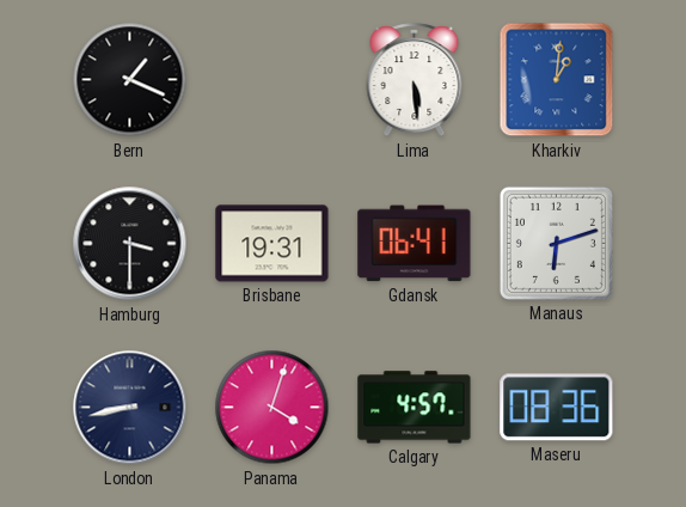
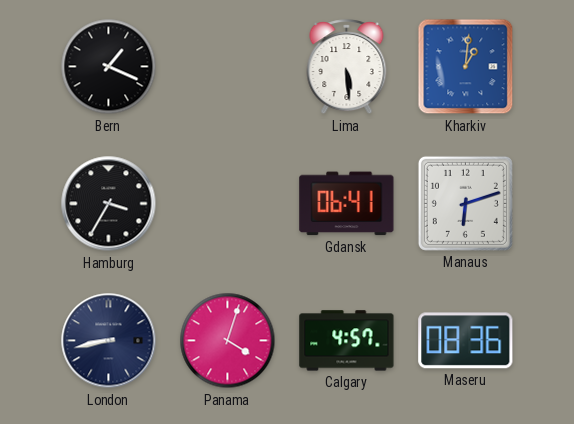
Hamburg: 3:30 -> 3:35
Brisbane: 19:31 -> none
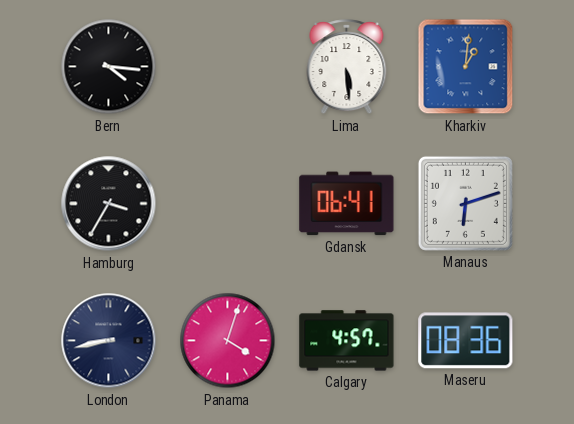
Bern: 1:19 -> 4:16
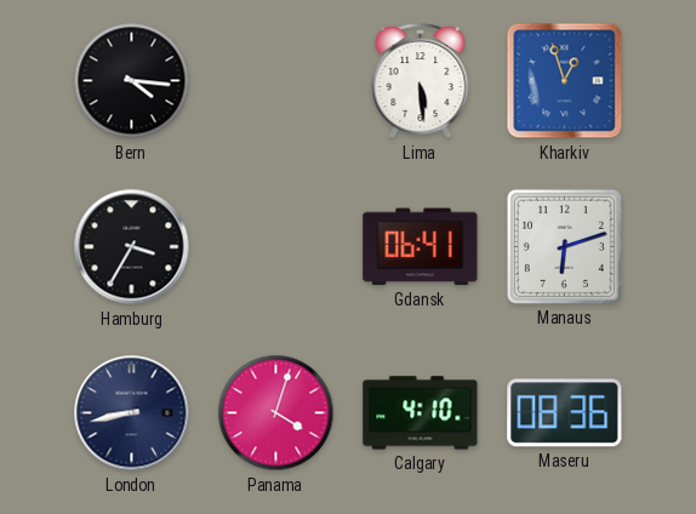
Kharkiv: 1:01 -> 12:57
Calgary: 4:57 -> 4:10
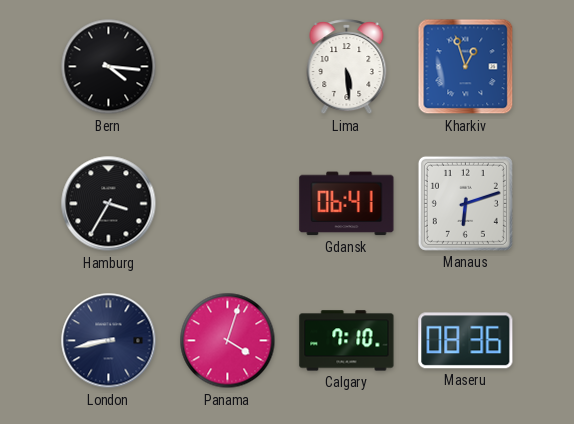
Calgary: 4:10 -> 7:10
